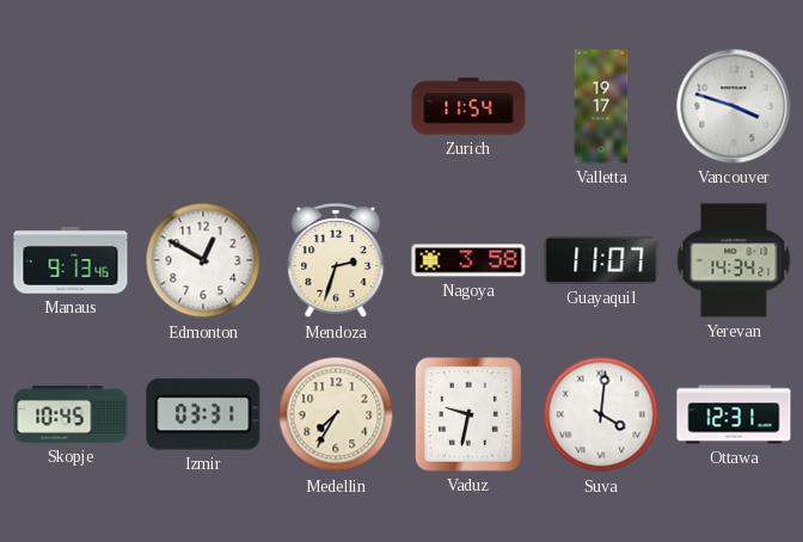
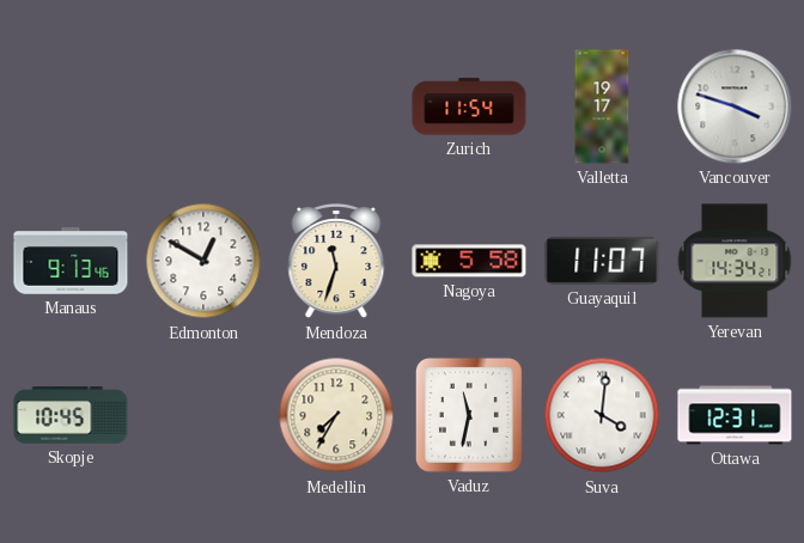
Mendoza: 2:33 -> 11:33
Nagoya: 3:58 -> 5:58
Izmir: 03:31 -> none
Vaduz: 9:32 -> 11:32
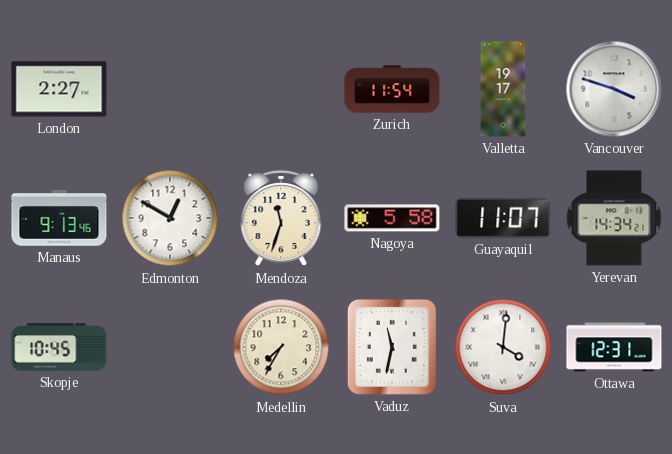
London: none -> 2:27
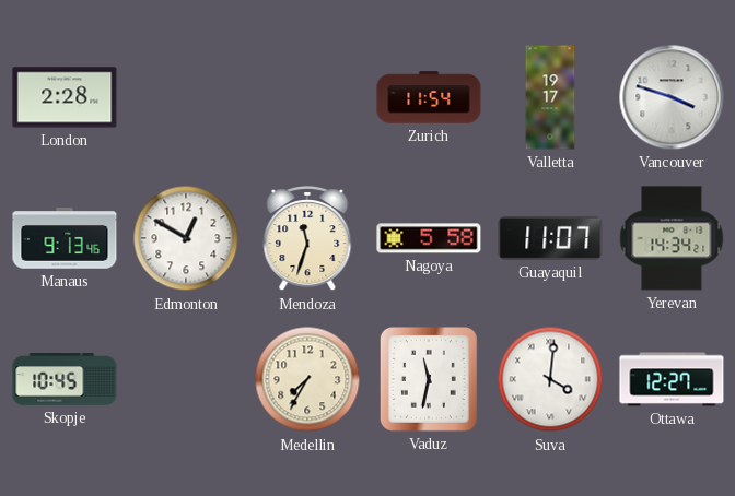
London: 2:27 -> 2:28
Ottawa: 12:31 -> 12:27
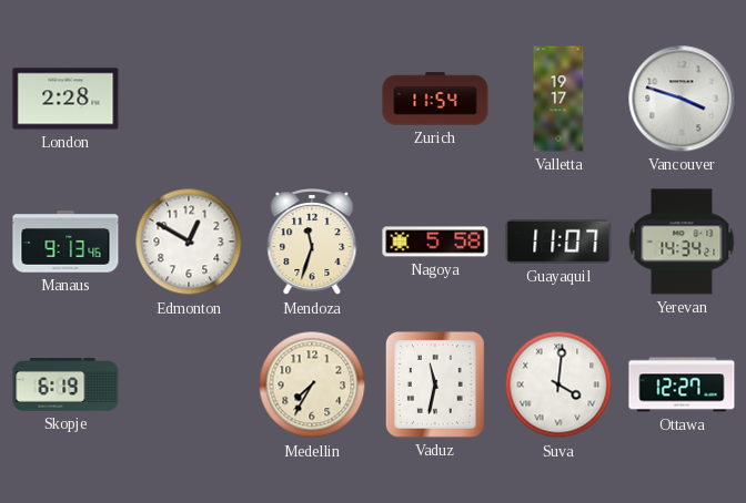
Skopje: 10:45 -> 6:19
